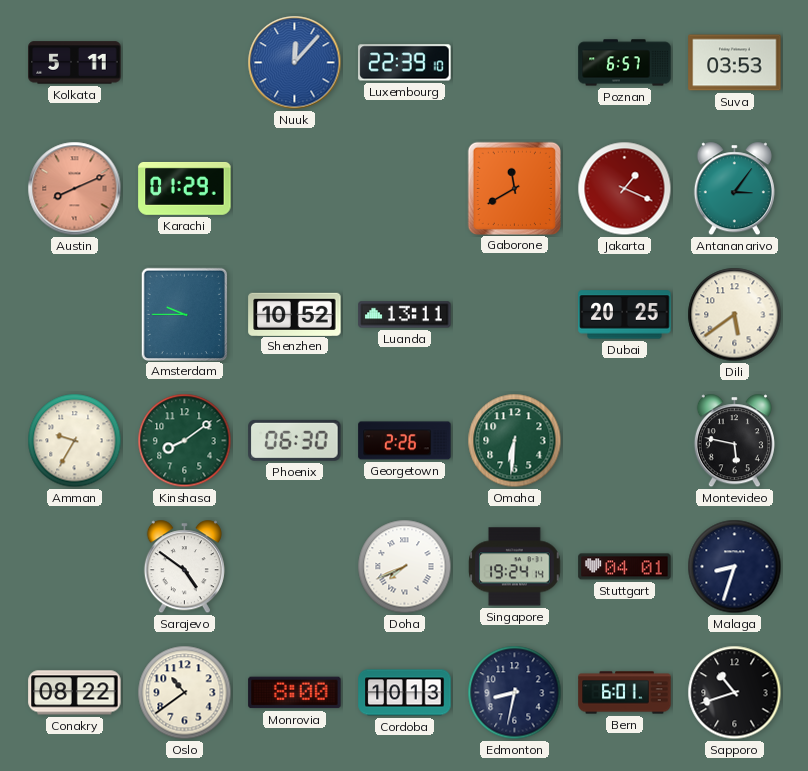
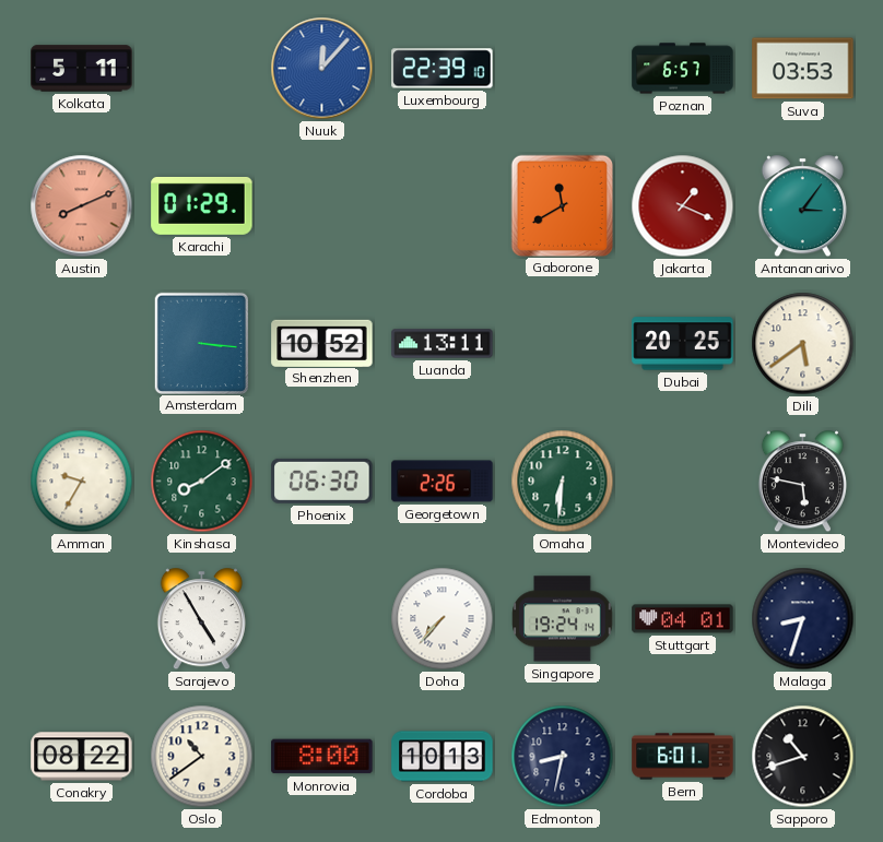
Amsterdam: 9:45 -> 3:16
Sarajevo: 4:51 -> 4:55
Doha: 7:41 -> 7:37
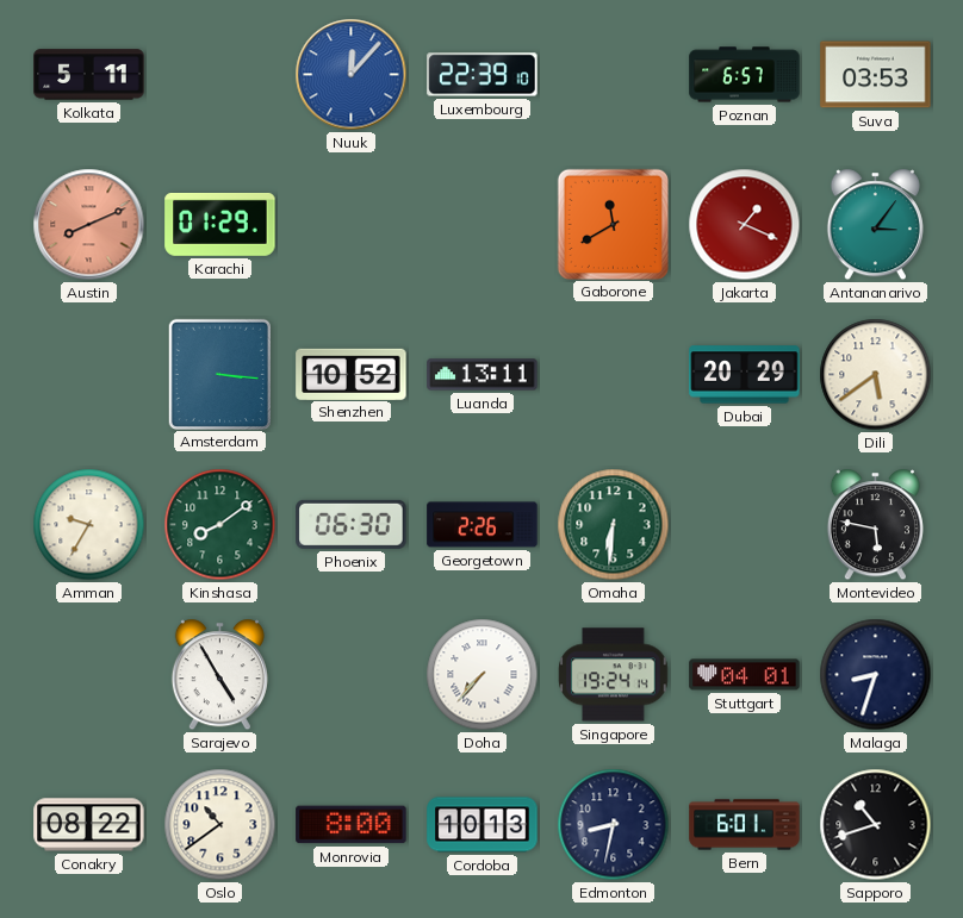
Dubai: 20:25 -> 20:29
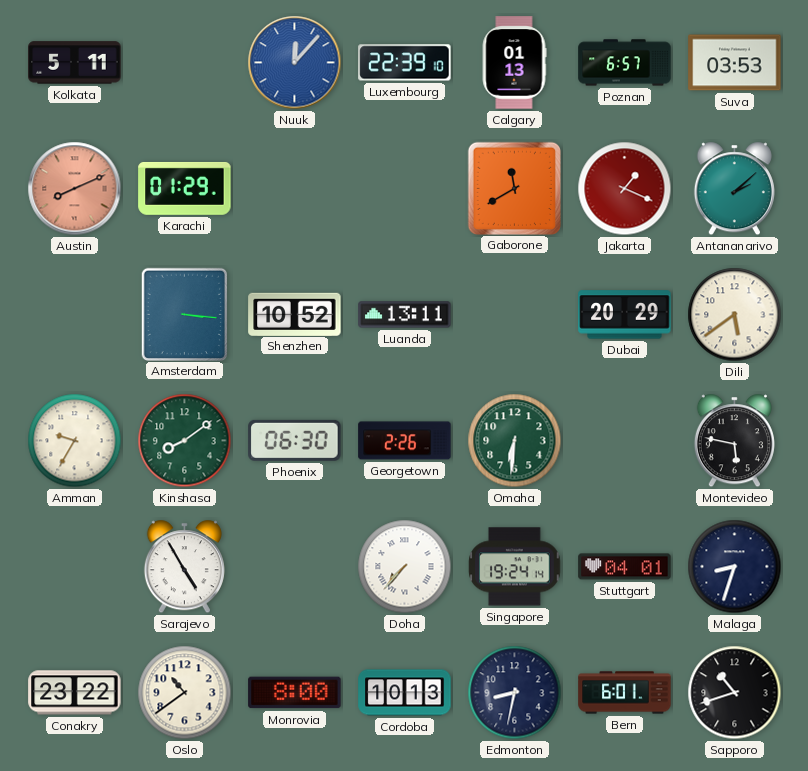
Calgary: none -> 01:13
Antananarivo: 3:06 -> 2:08
Conakry: 08:22 -> 23:22
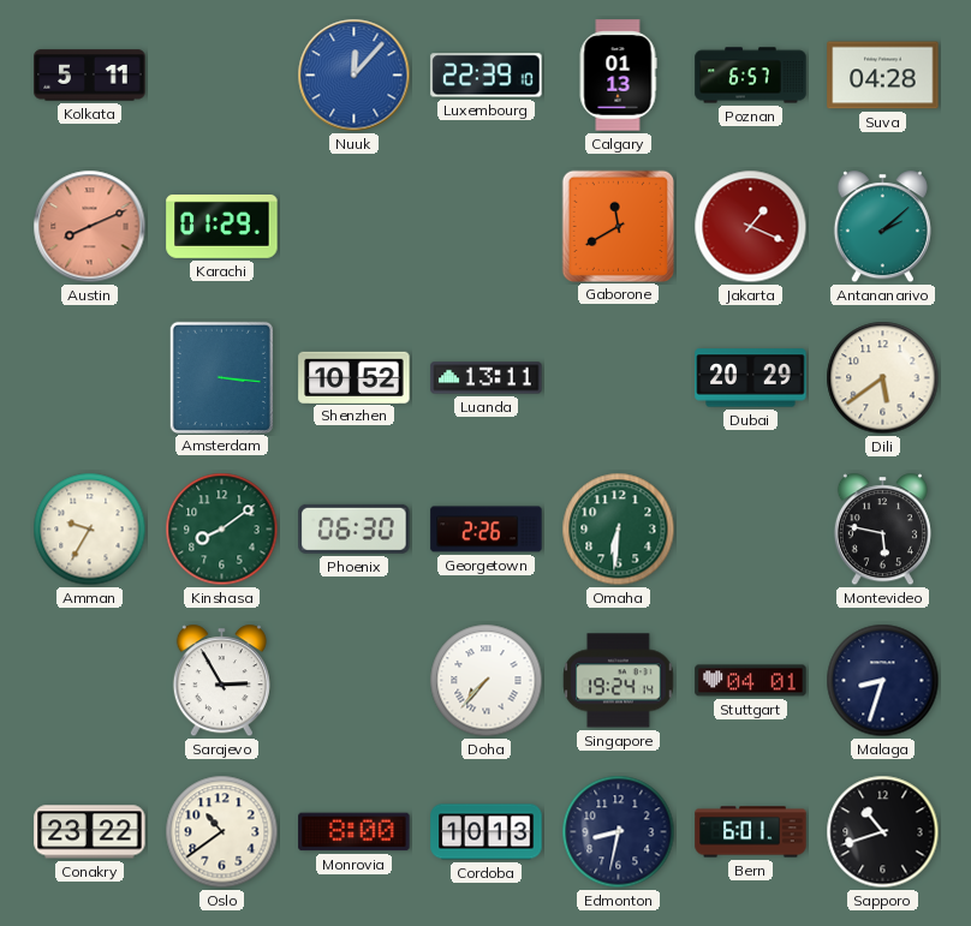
Suva: 03:53 -> 04:28
Sarajevo: 4:55 -> 2:55
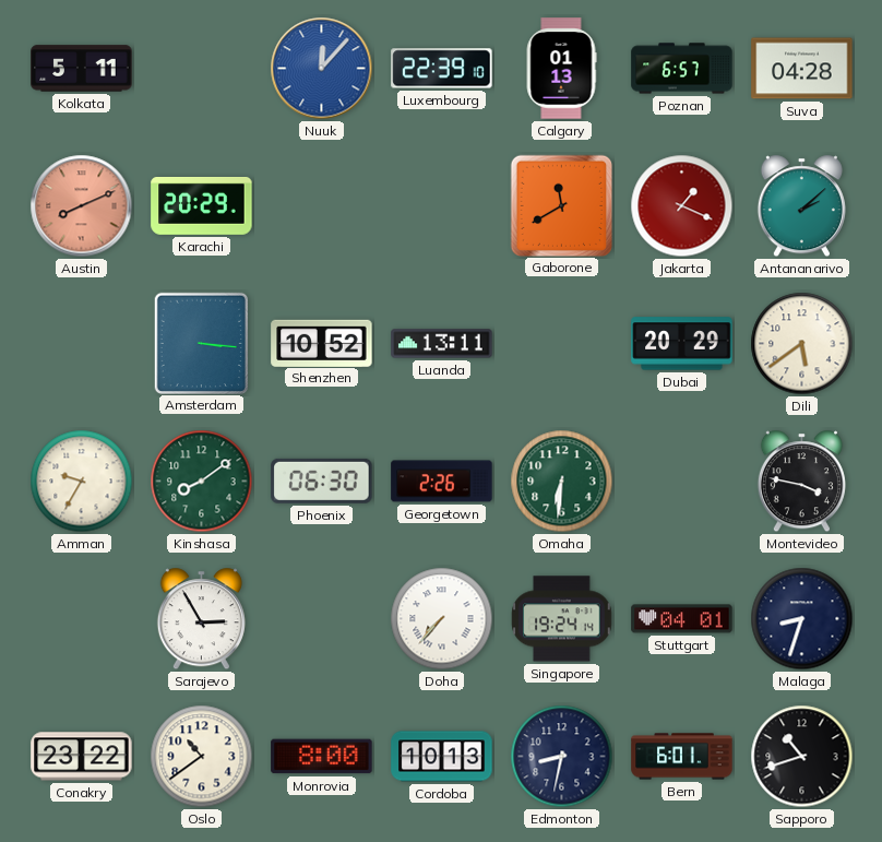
Karachi: 01:29 -> 20:29
Montevideo: 5:47 -> 3:47
